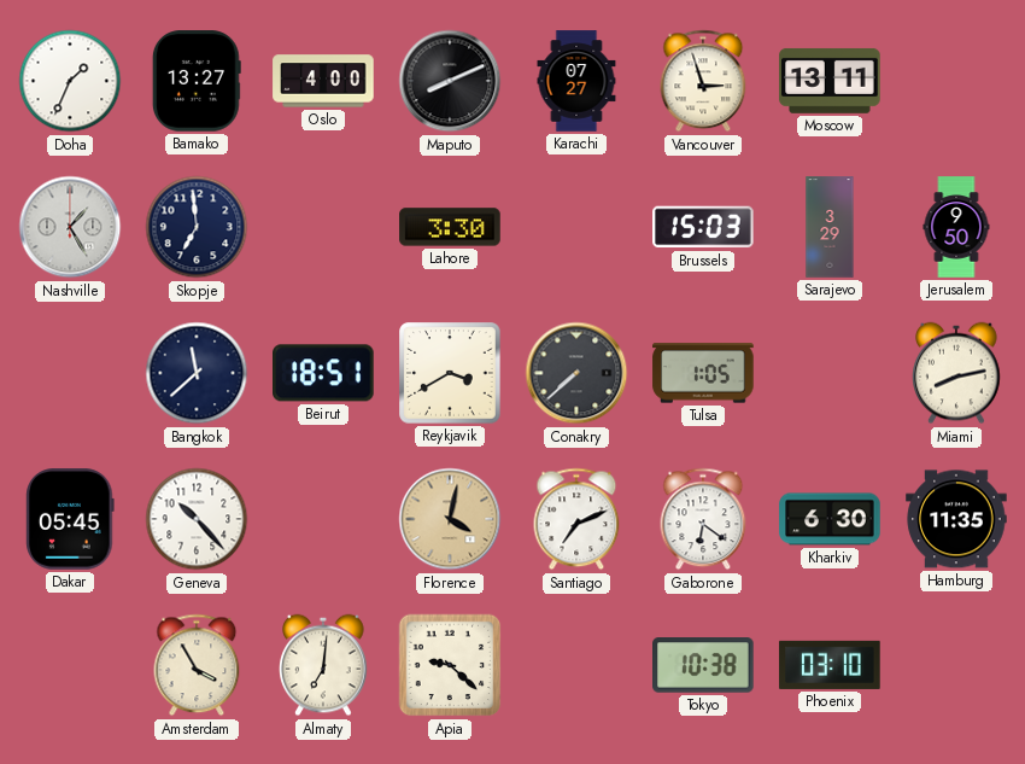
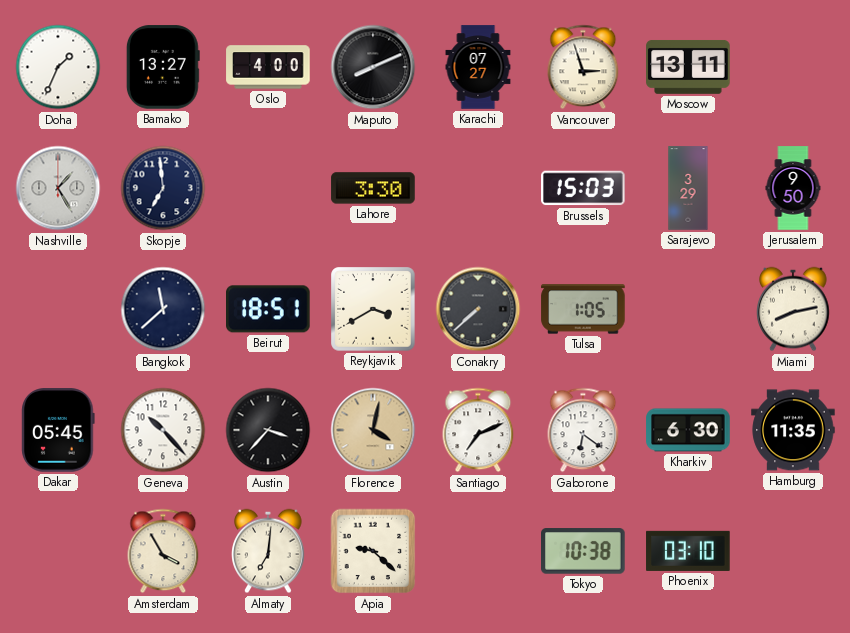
Austin: none -> 3:37
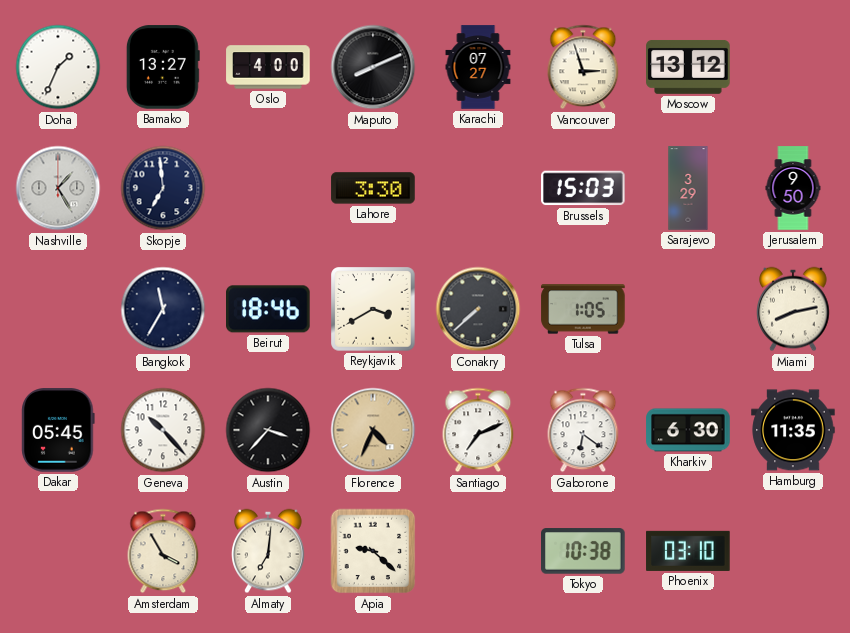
Moscow: 13:11 -> 13:12
Bangkok: 11:38 -> 11:35
Beirut: 18:51 -> 18:46
Florence: 4:02 -> 4:34
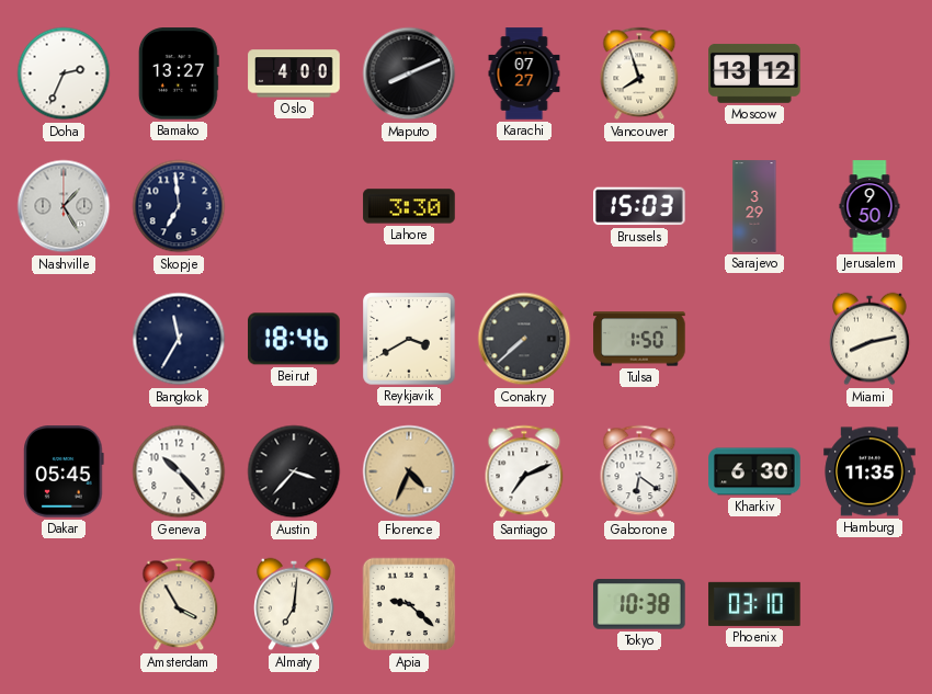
Doha: 1:34 -> 2:34
Vancouver: 2:57 -> 7:57
Tulsa: 1:05 -> 1:50
